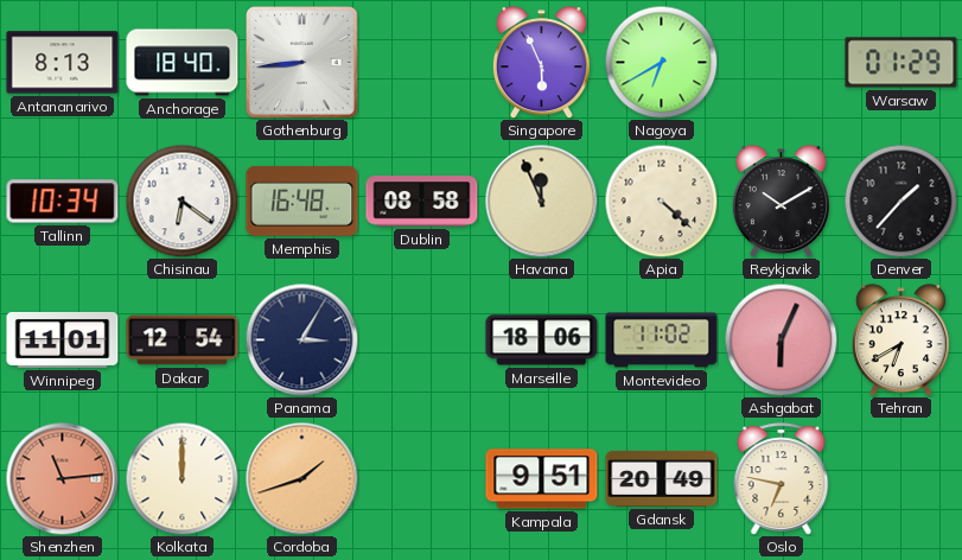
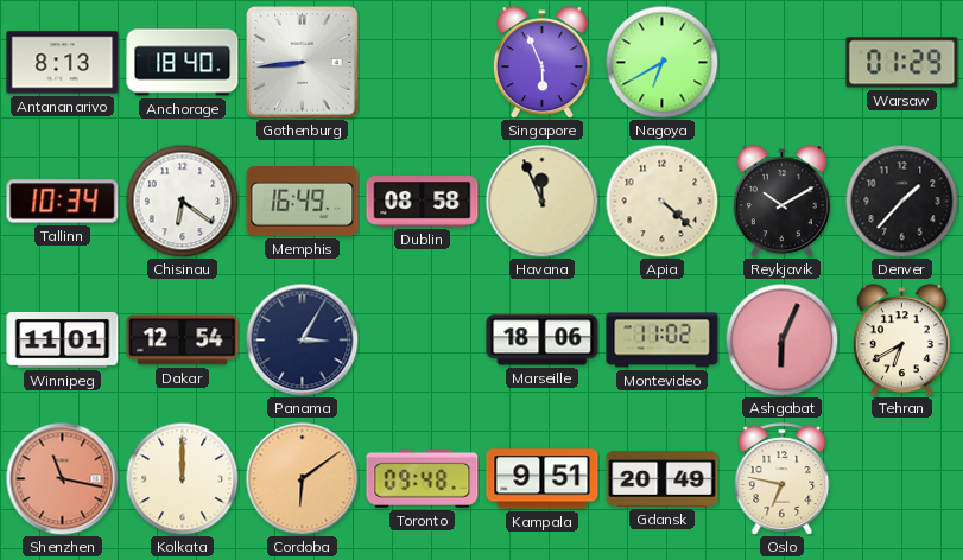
Memphis: 16:48 -> 16:49
Shenzhen: 11:14 -> 11:17
Cordoba: 1:42 -> 6:09
Toronto: none -> 09:48
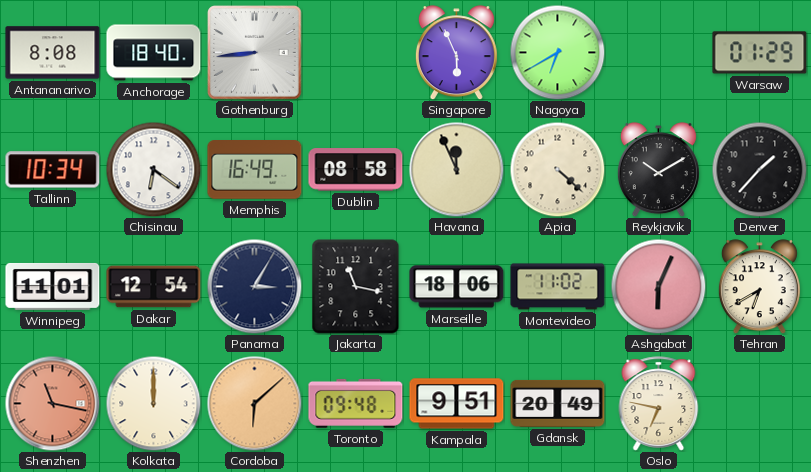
Antananarivo: 8:13 -> 8:08
Jakarta: none -> 11:17
Cordoba: 6:09 -> 6:08
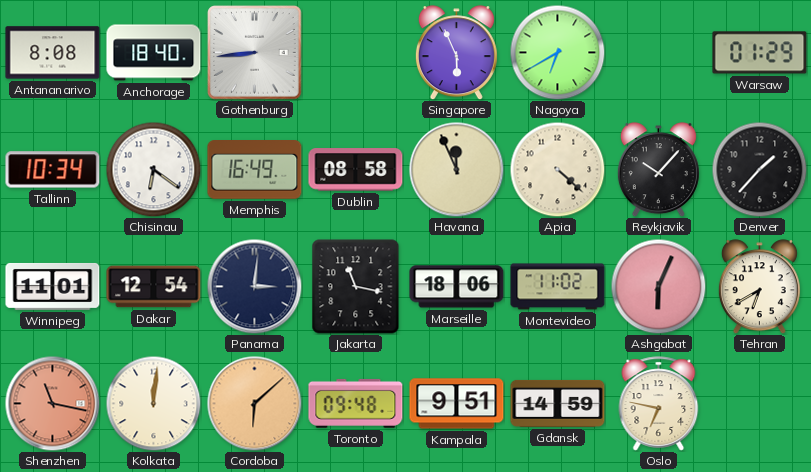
Reykjavik: 10:10 -> 10:07
Panama: 3:05 -> 3:01
Kolkata: 12:00 -> 12:01
Gdansk: 20:49 -> 14:59
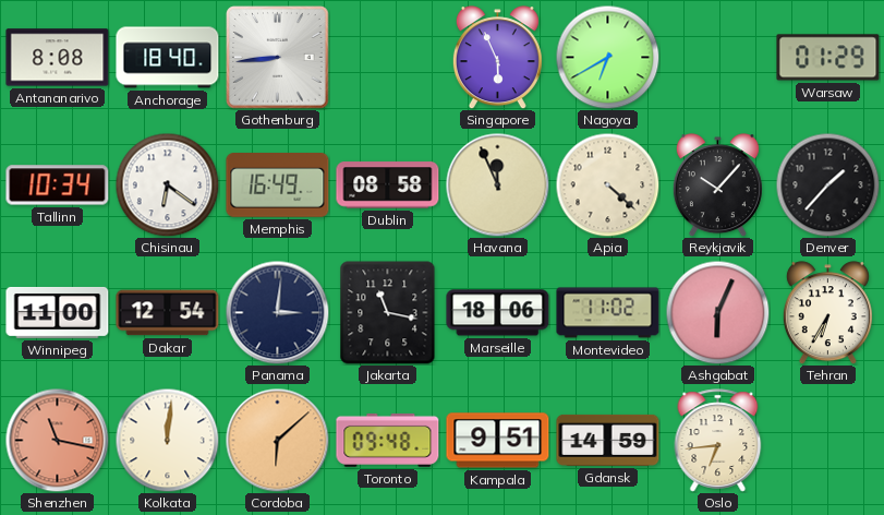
Winnipeg: 11:01 -> 11:00
Tehran: 6:40 -> 6:35
Oslo: 6:47 -> 6:44
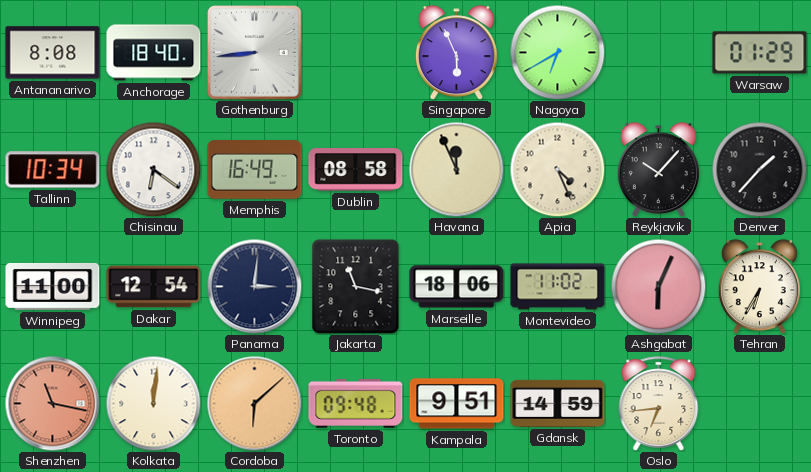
Apia: 4:22 -> 4:26
